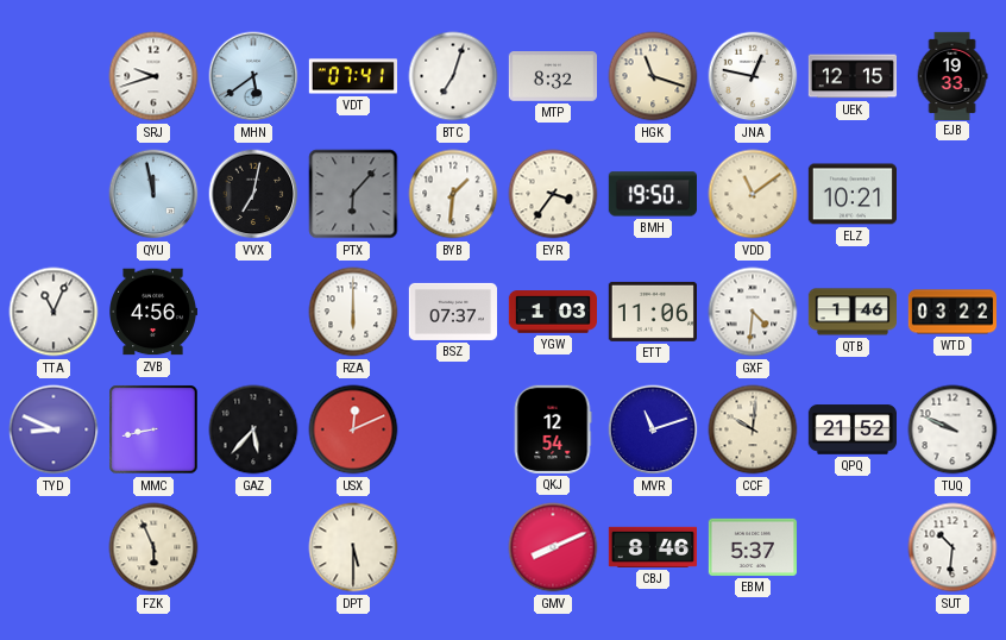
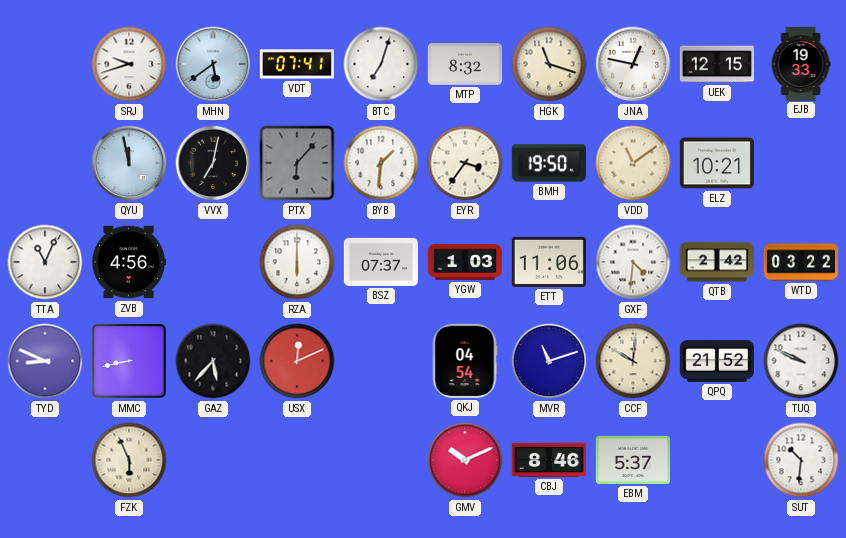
QTB: 1:46 -> 2:42
QKJ: 12:54 -> 04:54
DPT: 5:30 -> none
GMV: 8:11 -> 10:11
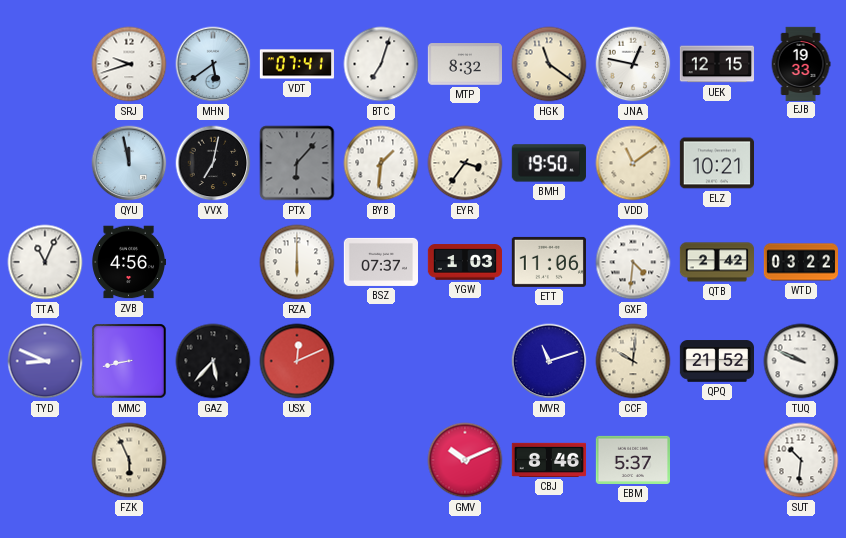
HGK: 11:18 -> 11:21
QKJ: 04:54 -> none
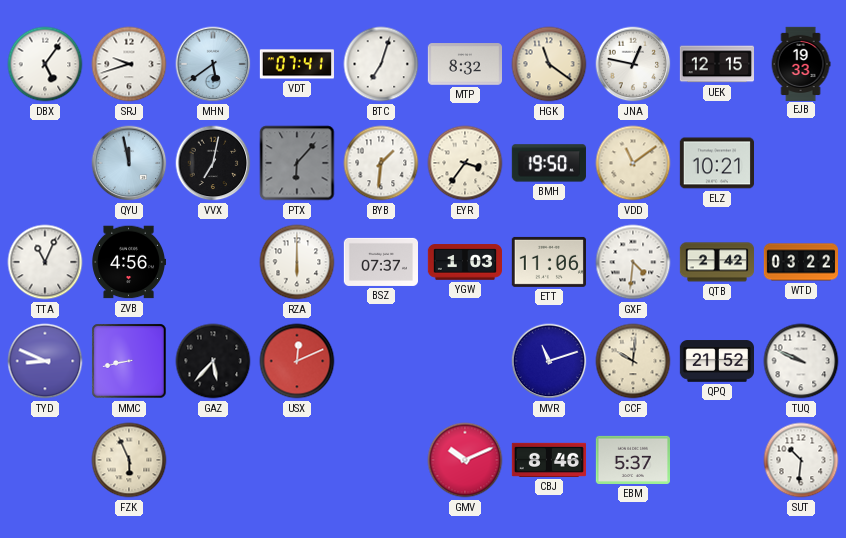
DBX: none -> 5:06
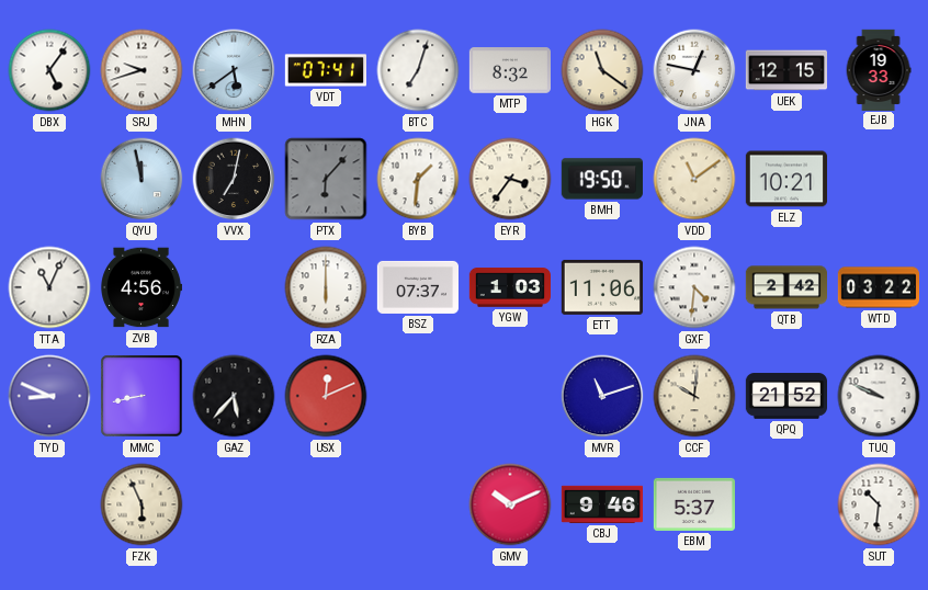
CBJ: 8:46 -> 9:46
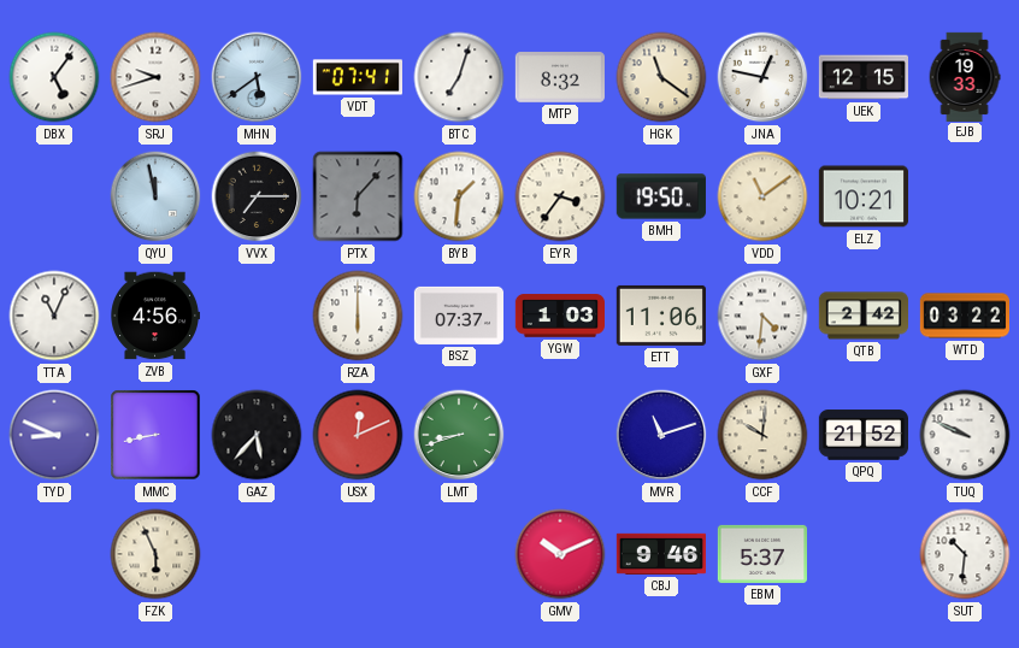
VVX: 7:02 -> 7:15
LMT: none -> 8:42
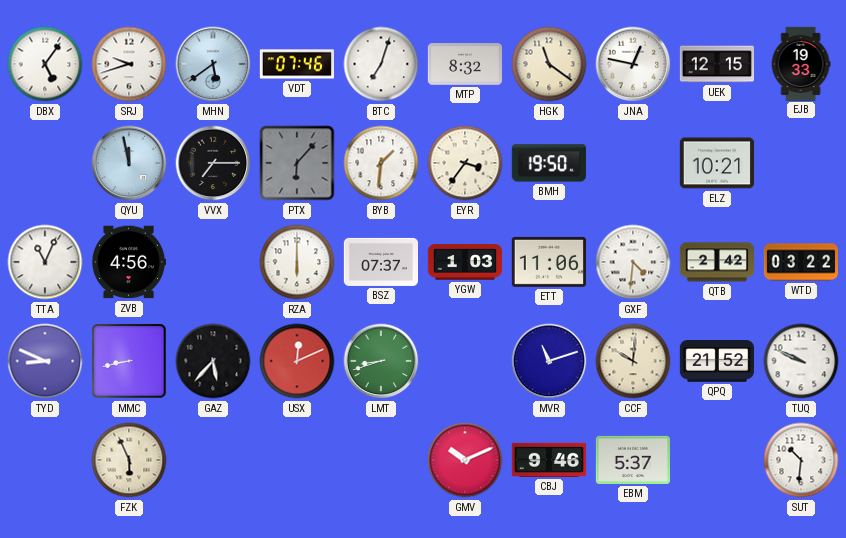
VDT: 07:41 -> 07:46
VDD: 11:09 -> none
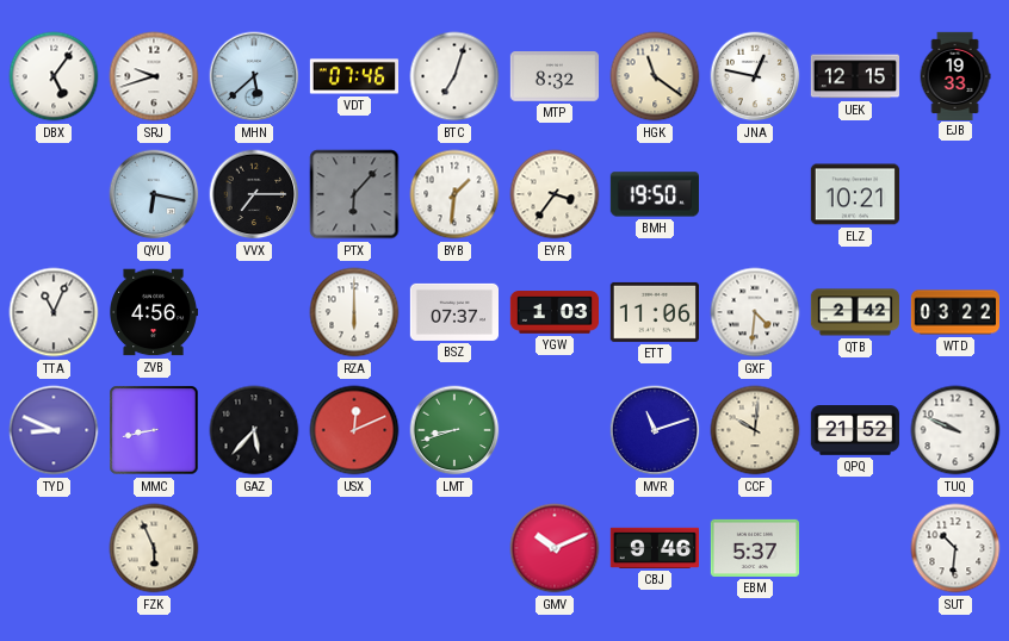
MHN: 5:39 -> 5:38
QYU: 11:58 -> 6:17
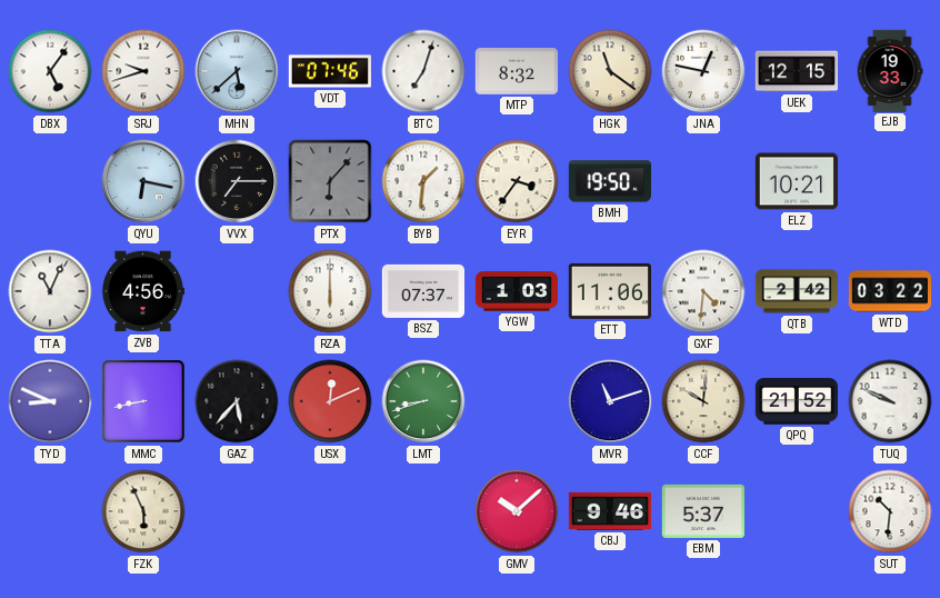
GMV: 10:11 -> 10:08
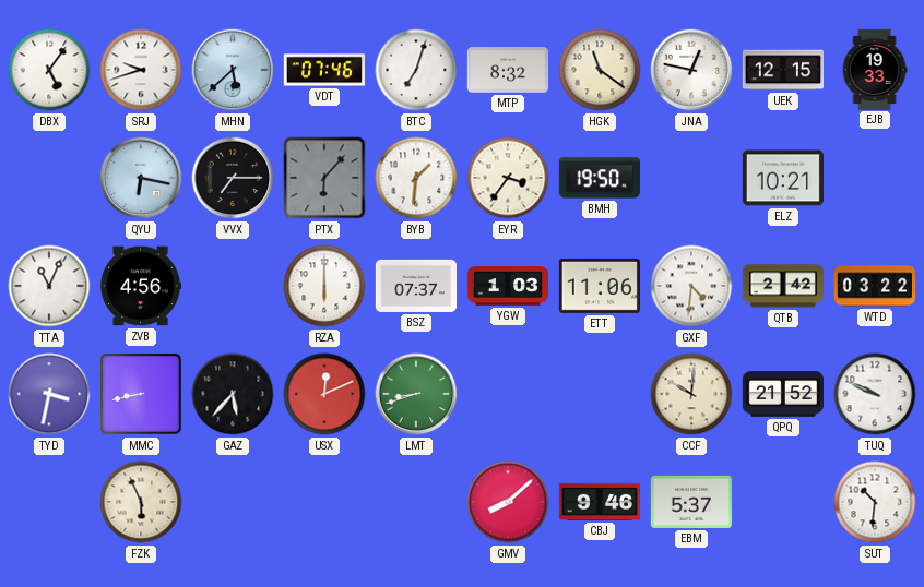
TYD: 8:49 -> 3:32
MVR: 11:12 -> none
GMV: 10:08 -> 8:08
